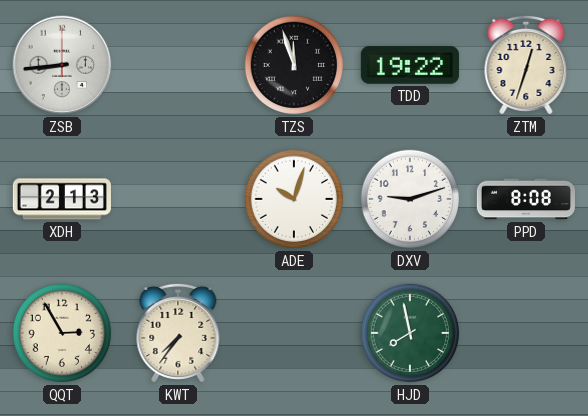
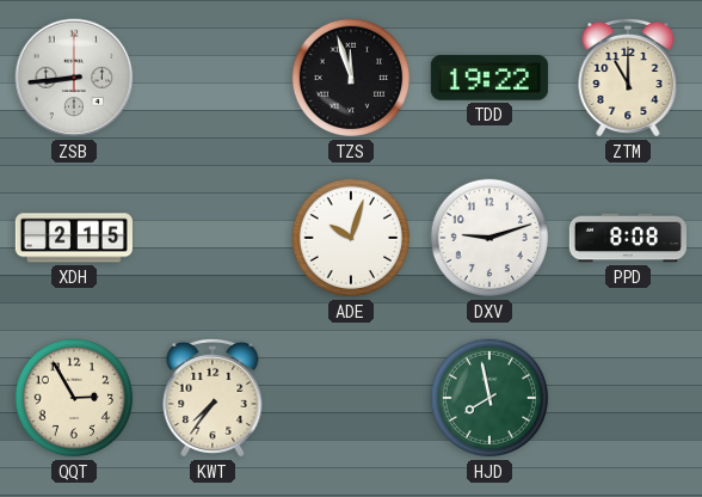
ZTM: 12:33 -> 11:00
XDH: 2:13 -> 2:15
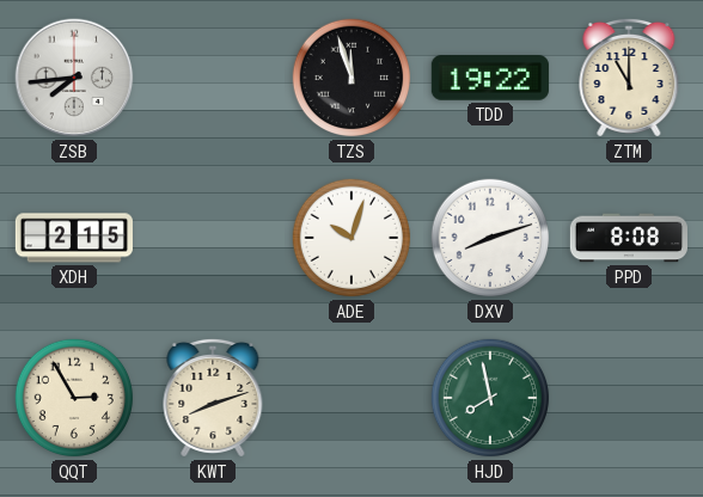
ZSB: 8:44 -> 7:44
DXV: 9:12 -> 8:12
KWT: 7:36 -> 8:12
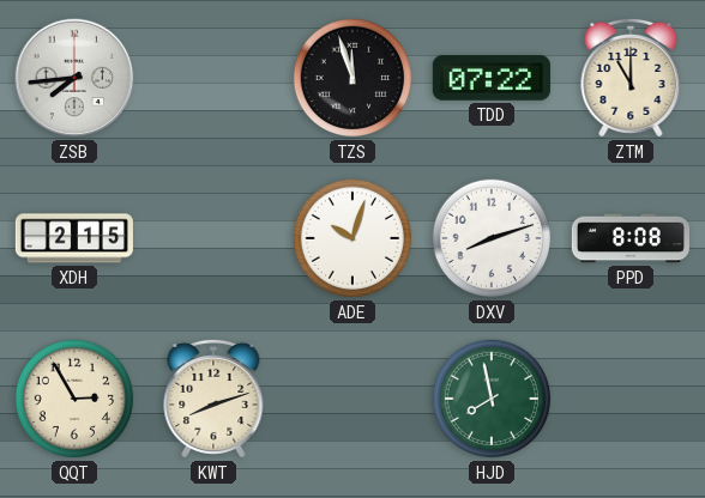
TDD: 19:22 -> 07:22
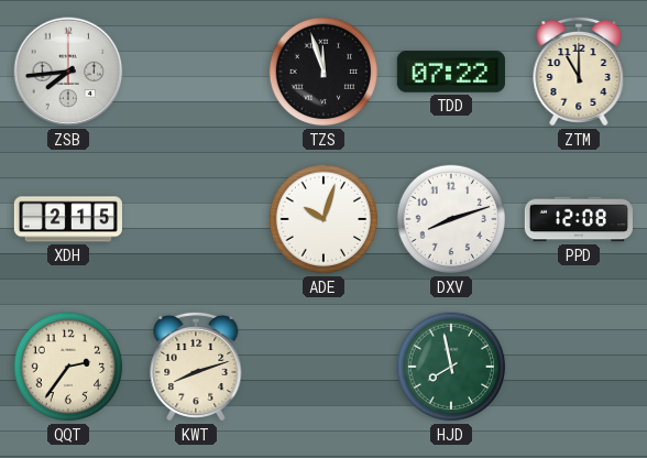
PPD: 8:08 -> 12:08
QQT: 2:55 -> 2:36
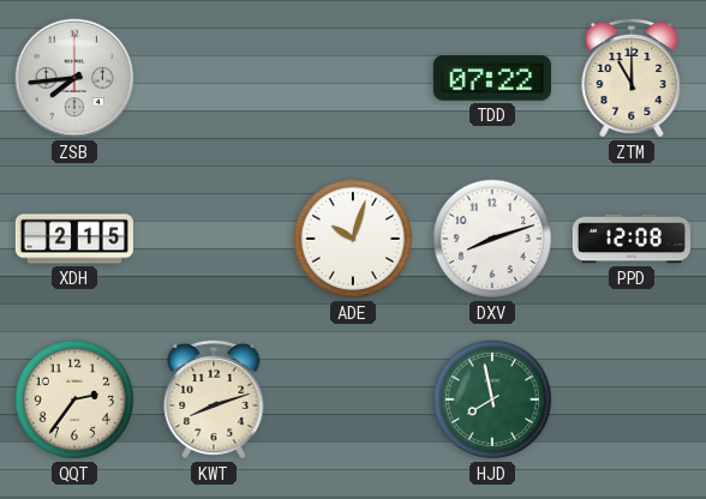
TZS: 11:57 -> none
